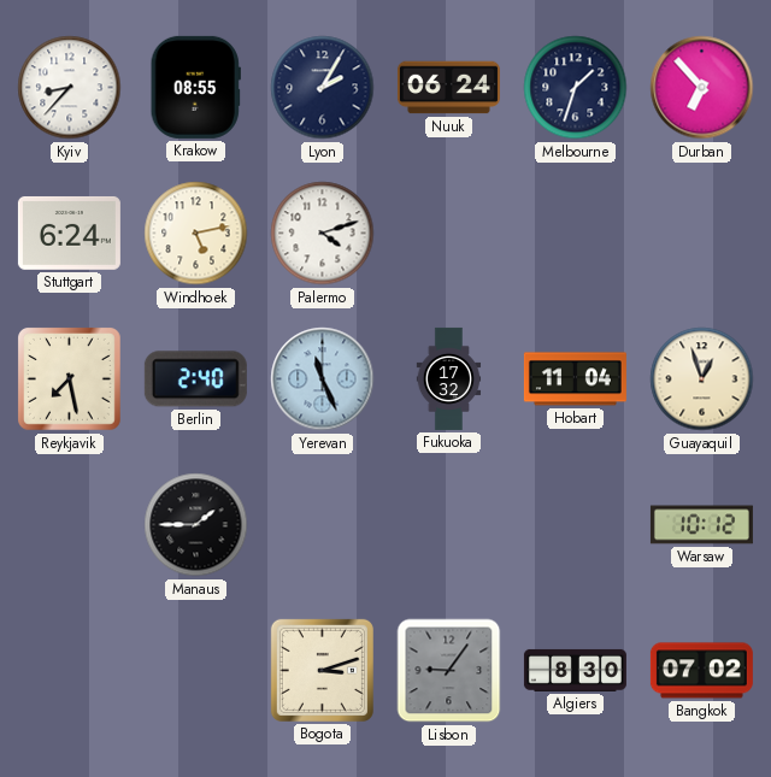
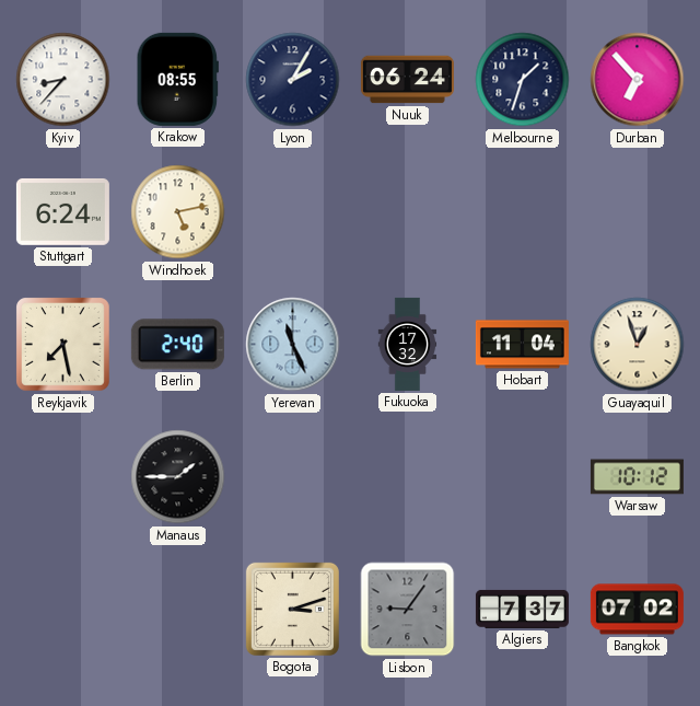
Palermo: 4:12 -> none
Algiers: 8:30 -> 7:37
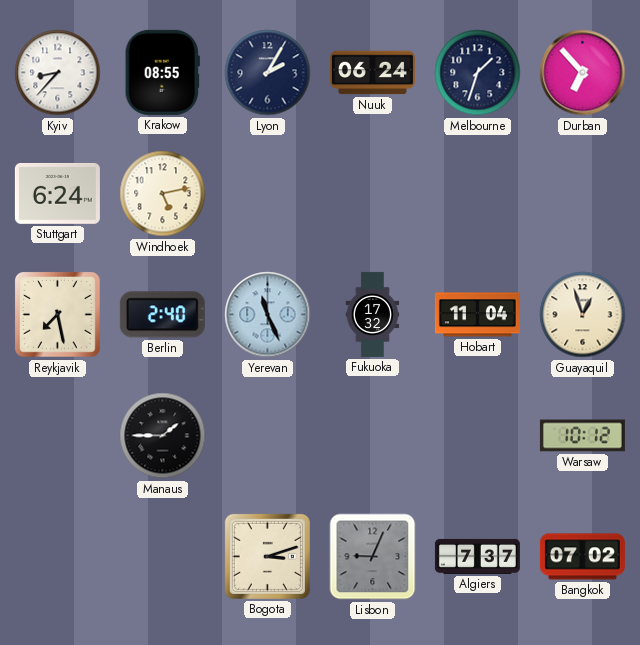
Lisbon: 9:06 -> 9:04
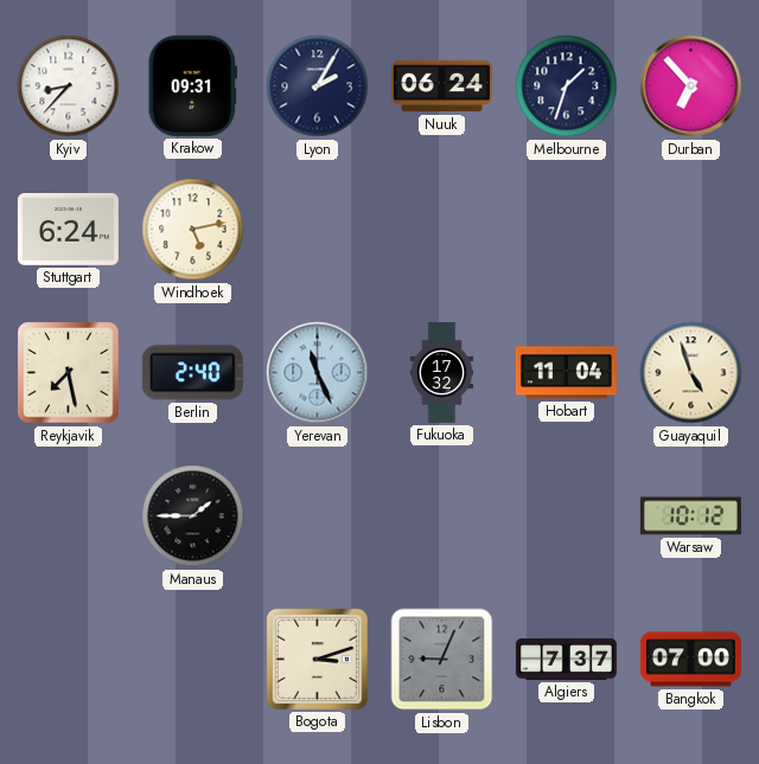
Krakow: 08:55 -> 09:31
Guayaquil: 12:57 -> 4:57
Bangkok: 07:02 -> 07:00
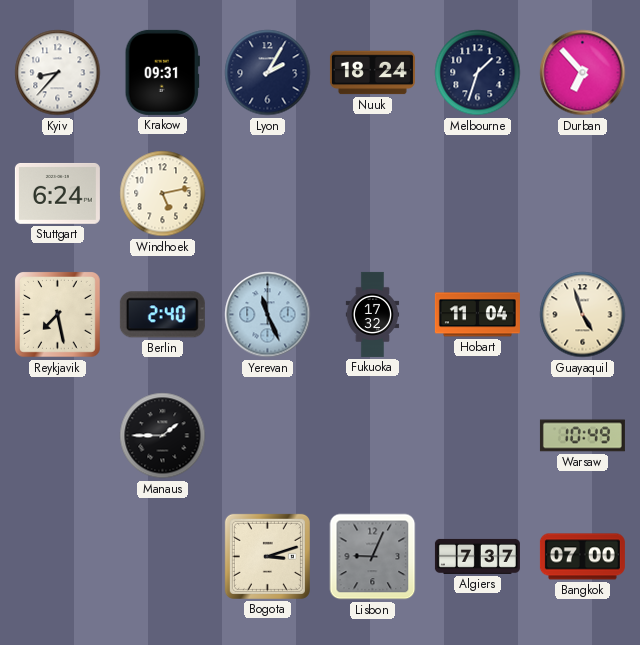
Nuuk: 06:24 -> 18:24
Warsaw: 10:12 -> 10:49
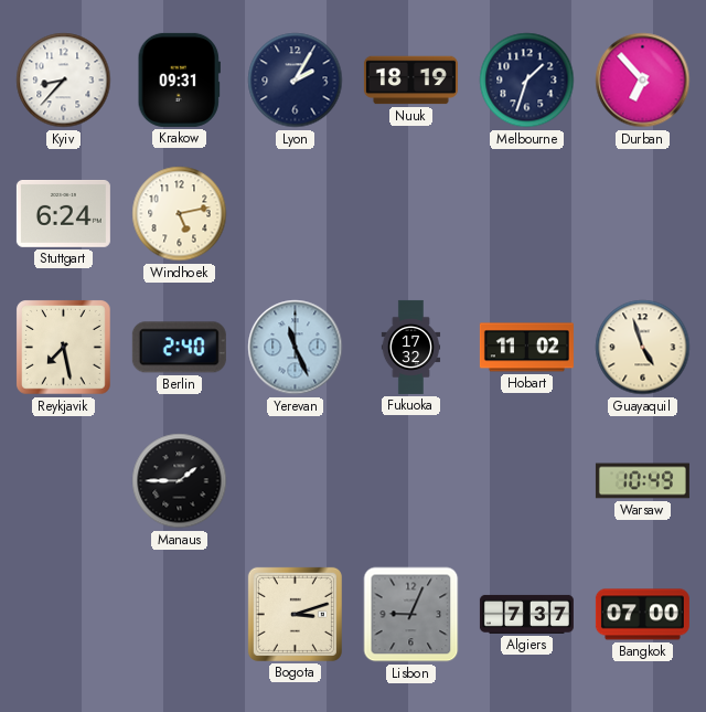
Nuuk: 18:24 -> 18:19
Hobart: 11:04 -> 11:02
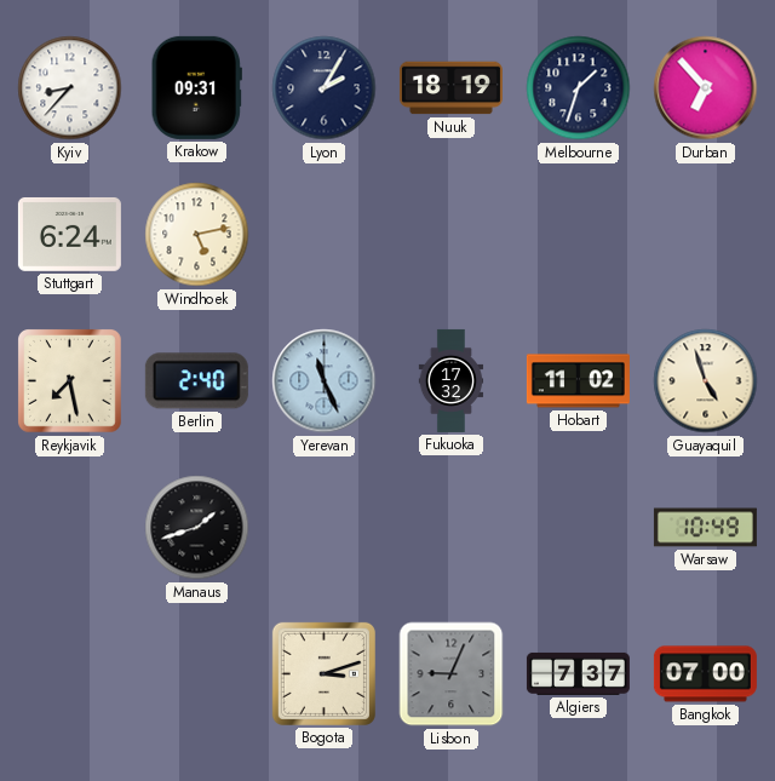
Manaus: 1:45 -> 1:42
